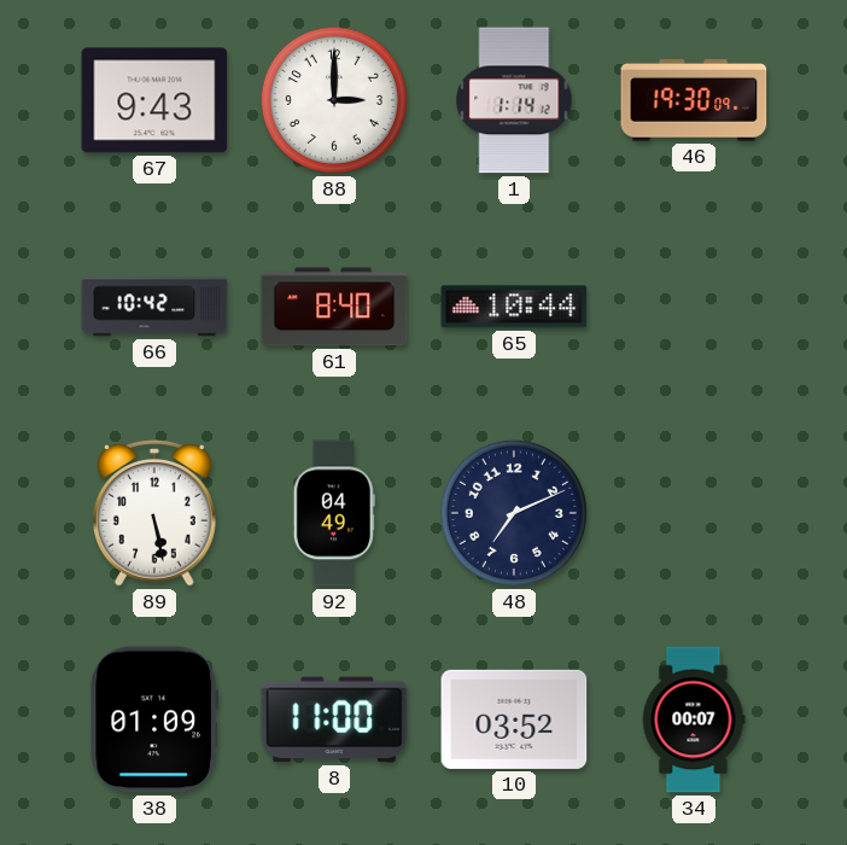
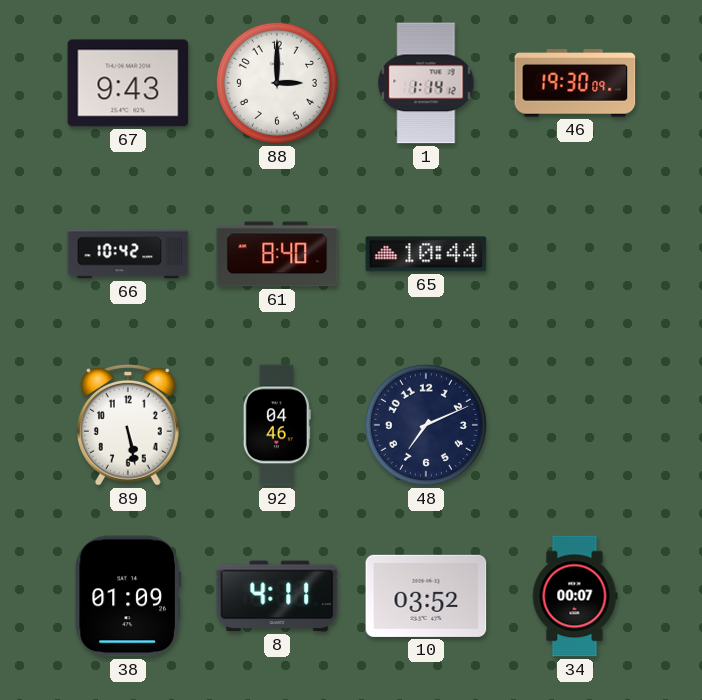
92: 04:49 -> 04:46
8: 11:00 -> 4:11
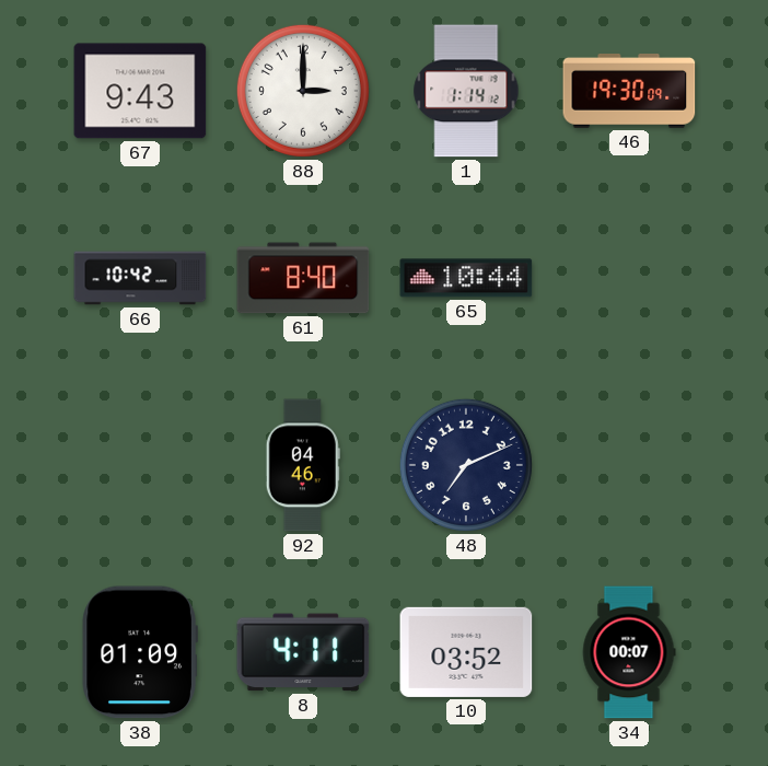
89: 5:28 -> none
